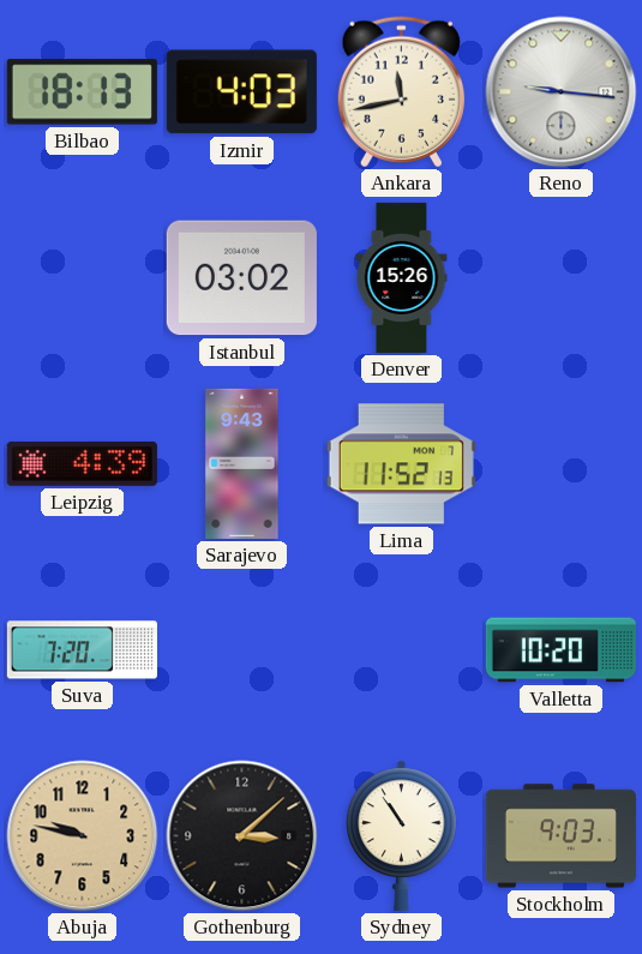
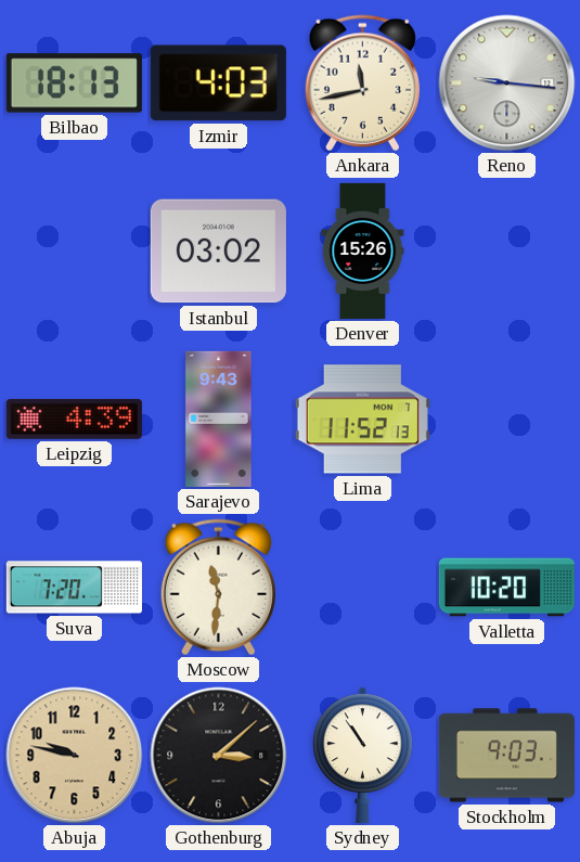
Moscow: none -> 11:31
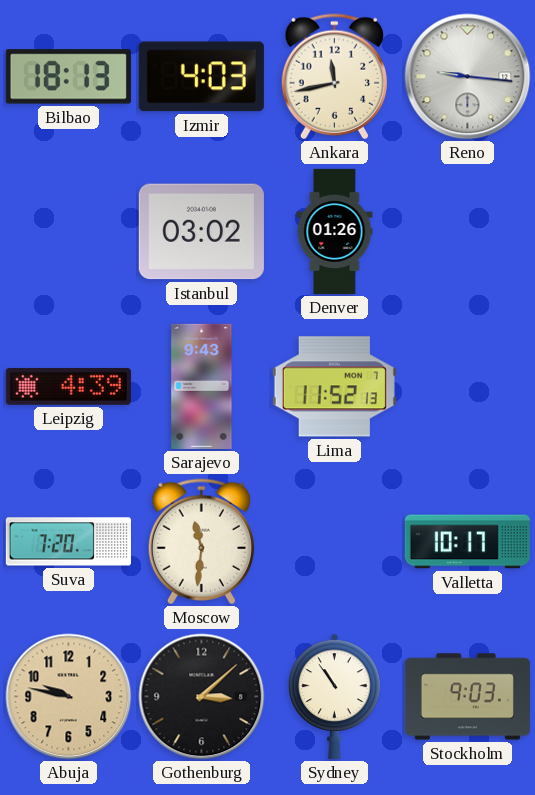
Denver: 15:26 -> 01:26
Valletta: 10:20 -> 10:17
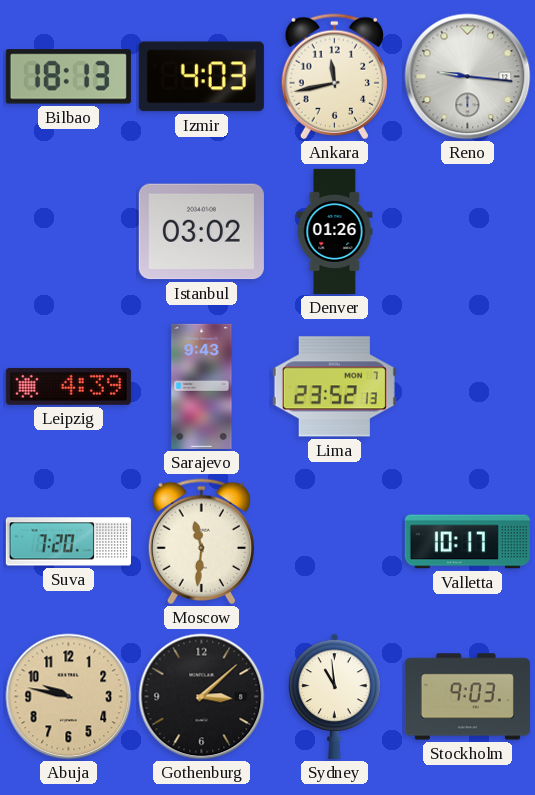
Lima: 11:52 -> 23:52
Sydney: 10:54 -> 10:59
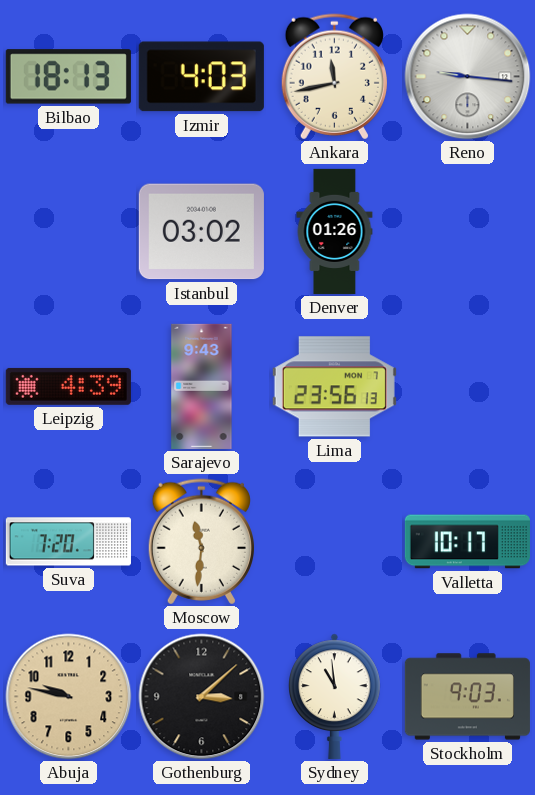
Lima: 23:52 -> 23:56
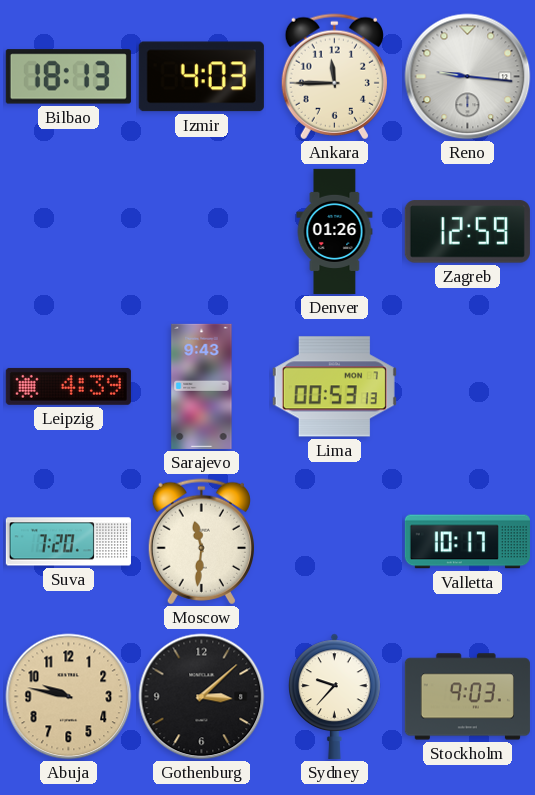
Ankara: 11:43 -> 11:45
Istanbul: 03:02 -> none
Zagreb: none -> 12:59
Lima: 23:56 -> 00:53
Sydney: 10:59 -> 9:37
